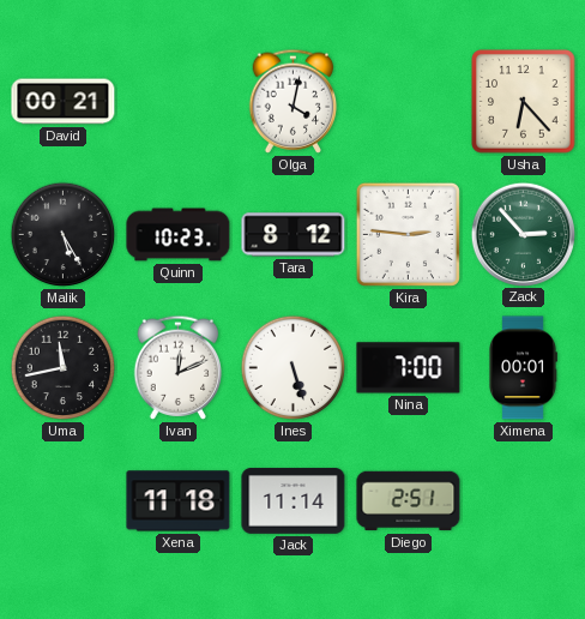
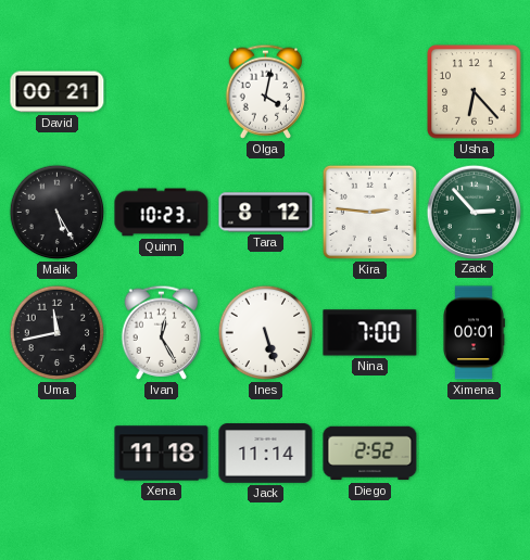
Ivan: 12:11 -> 12:25
Diego: 2:51 -> 2:52
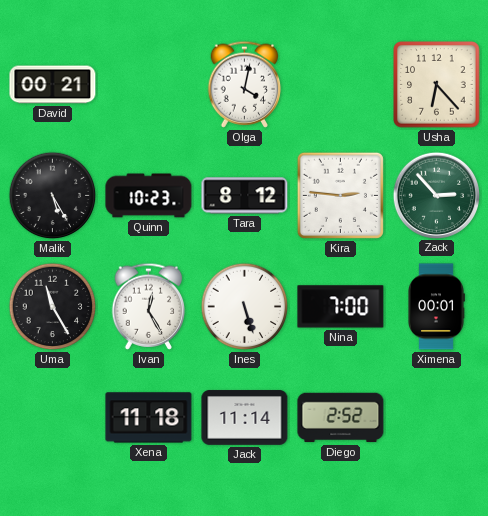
Uma: 11:43 -> 11:25
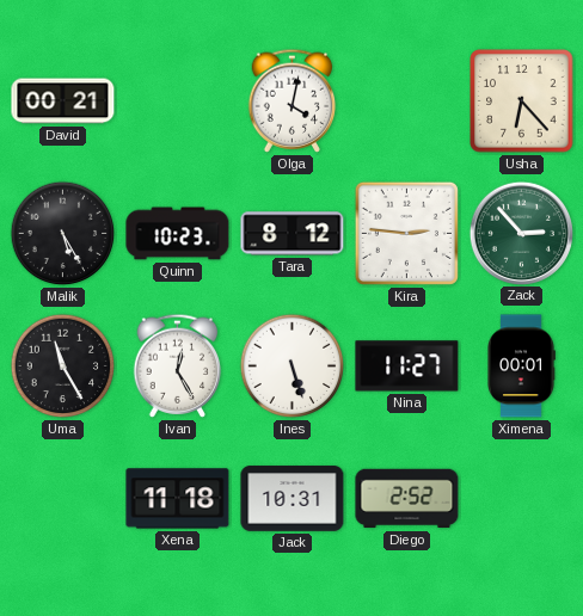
Nina: 7:00 -> 11:27
Jack: 11:14 -> 10:31
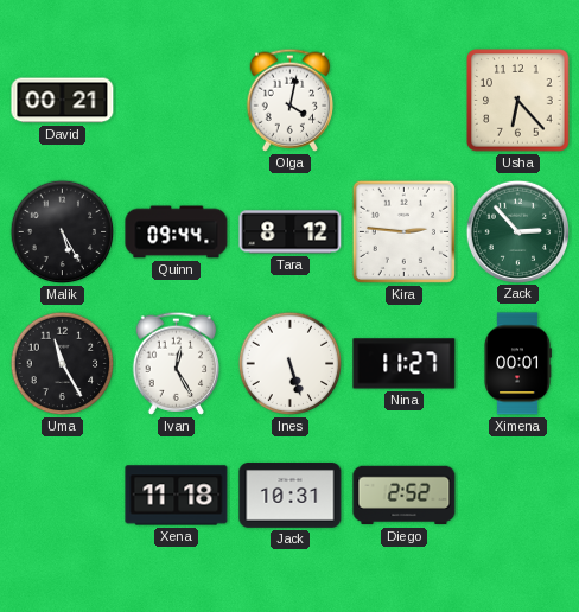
Quinn: 10:23 -> 09:44
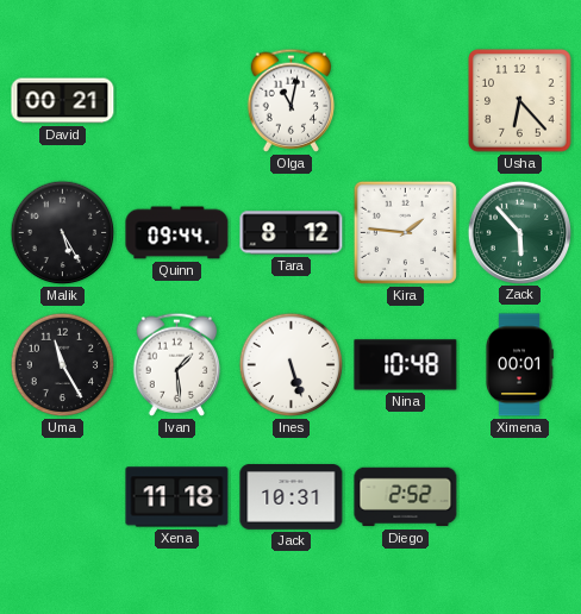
Olga: 4:02 -> 11:02
Kira: 2:46 -> 1:46
Zack: 2:53 -> 5:53
Ivan: 12:25 -> 1:29
Nina: 11:27 -> 10:48
